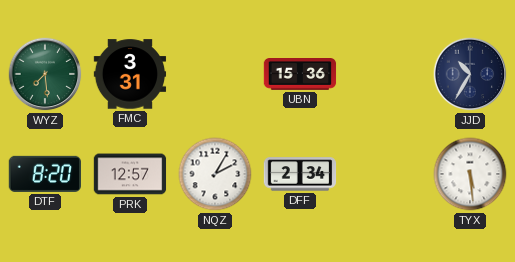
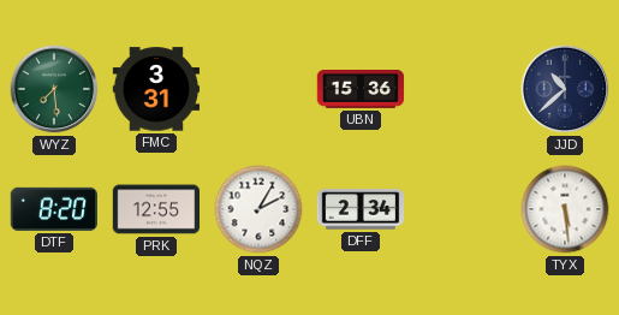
JJD: 10:35 -> 10:38
PRK: 12:57 -> 12:55
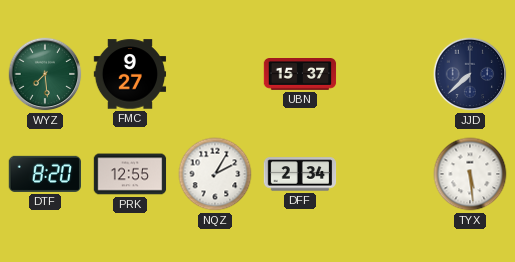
FMC: 3:31 -> 9:27
UBN: 15:36 -> 15:37
JJD: 10:38 -> 7:38
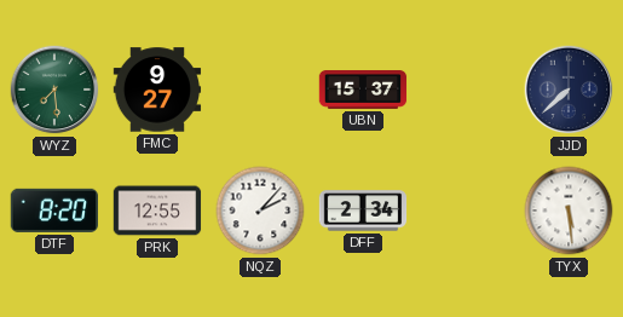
NQZ: 2:05 -> 2:07
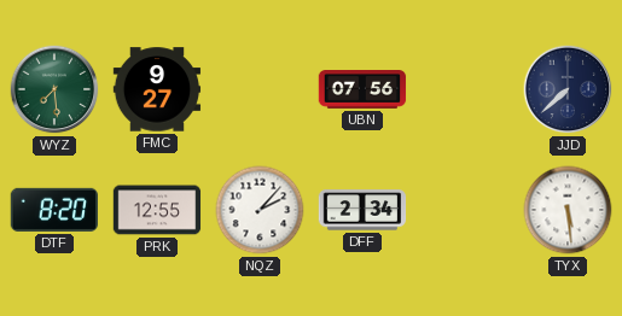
UBN: 15:37 -> 07:56
